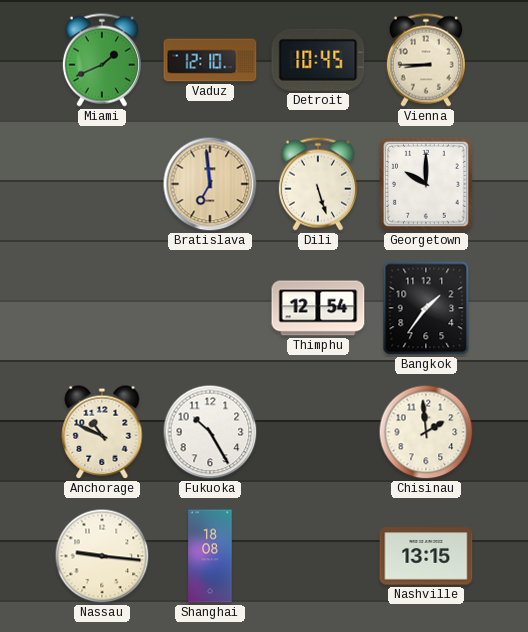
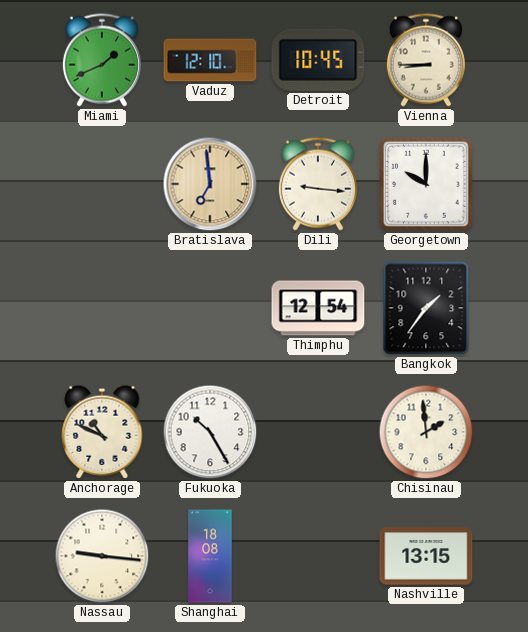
Dili: 5:27 -> 9:16
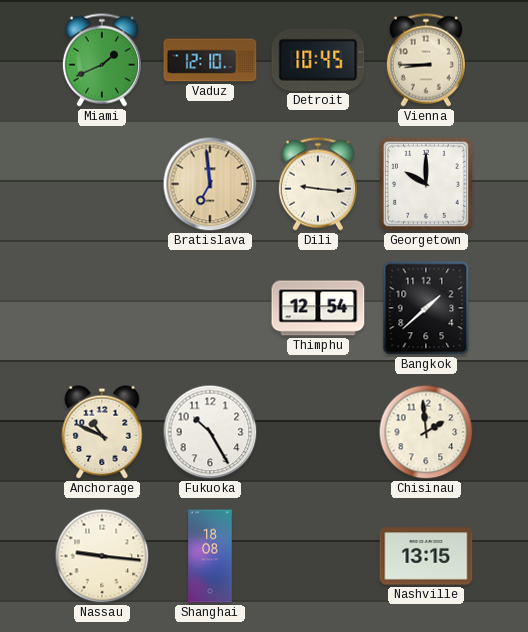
Bangkok: 1:36 -> 1:38
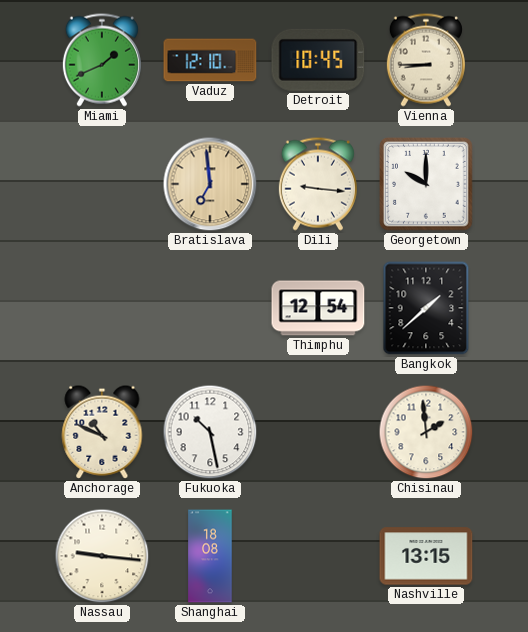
Fukuoka: 10:25 -> 10:28
